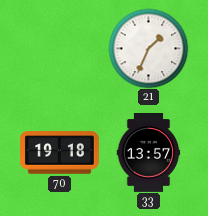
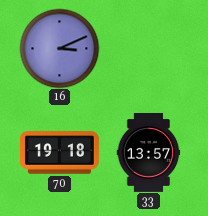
16: none -> 3:11
21: 1:34 -> none
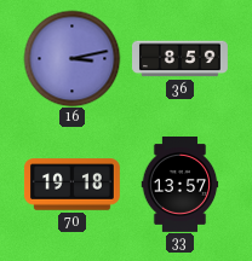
16: 3:11 -> 3:13
36: none -> 8:59
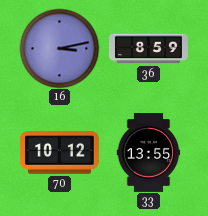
70: 19:18 -> 10:12
33: 13:57 -> 13:55
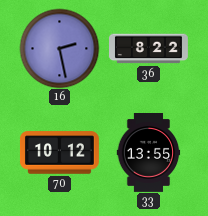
16: 3:13 -> 2:28
36: 8:59 -> 8:22
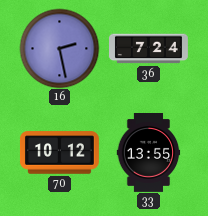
36: 8:22 -> 7:24
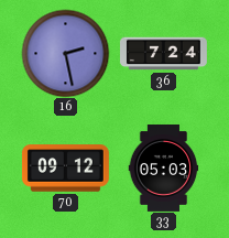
70: 10:12 -> 09:12
33: 13:55 -> 05:03
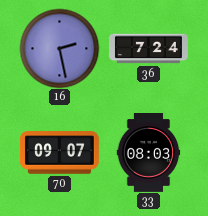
70: 09:12 -> 09:07
33: 05:03 -> 08:03
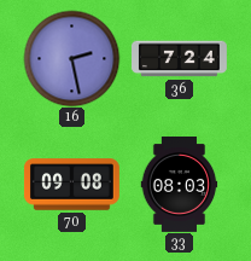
70: 09:07 -> 09:08
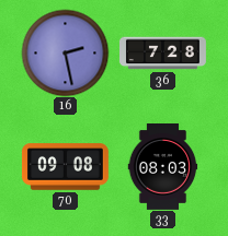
36: 7:24 -> 7:28
